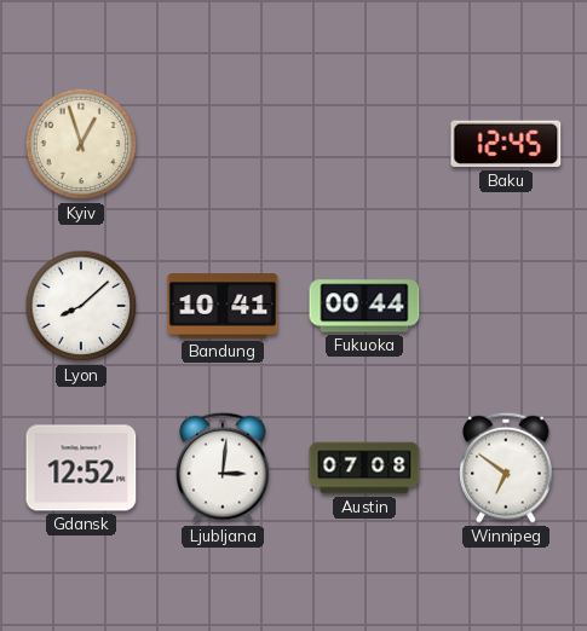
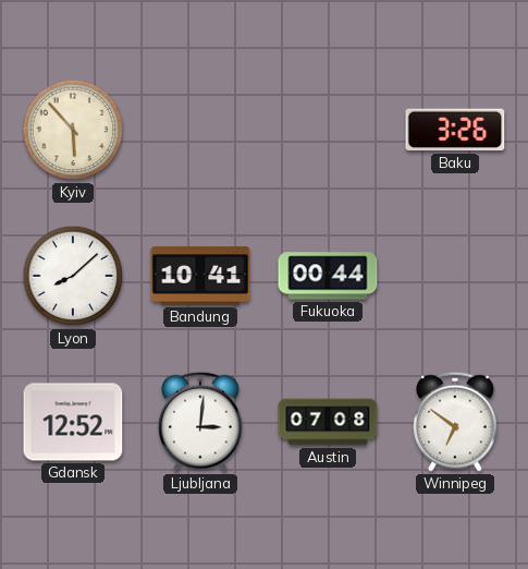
Kyiv: 12:57 -> 5:53
Baku: 12:45 -> 3:26
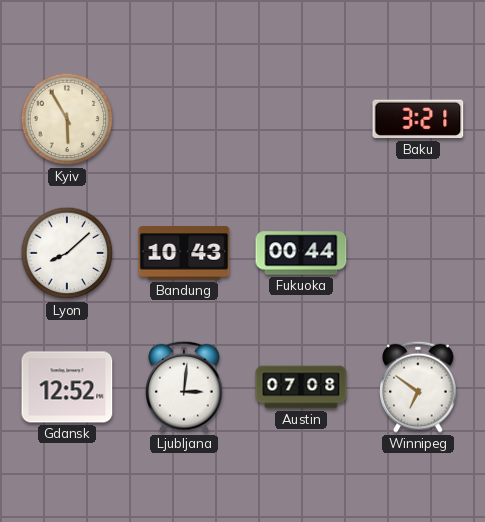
Kyiv: 5:53 -> 5:55
Baku: 3:26 -> 3:21
Bandung: 10:41 -> 10:43
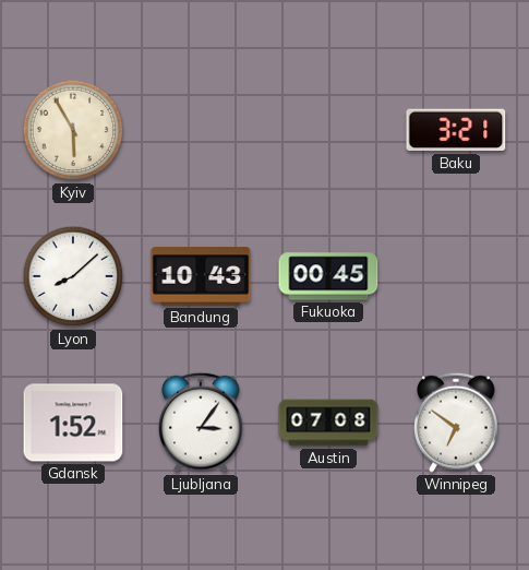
Fukuoka: 00:44 -> 00:45
Gdansk: 12:52 -> 1:52
Ljubljana: 3:01 -> 3:06
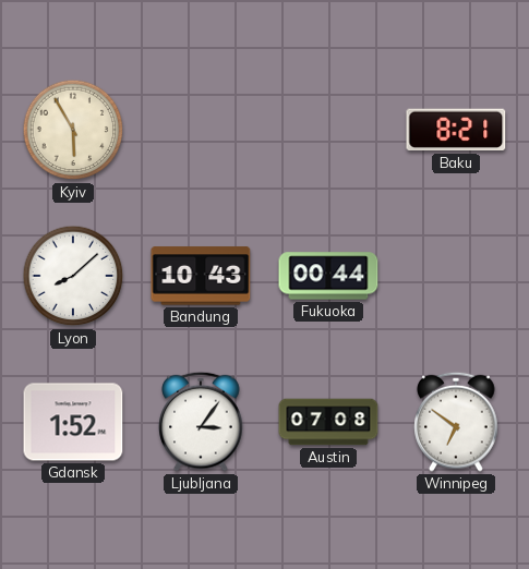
Baku: 3:21 -> 8:21
Fukuoka: 00:45 -> 00:44
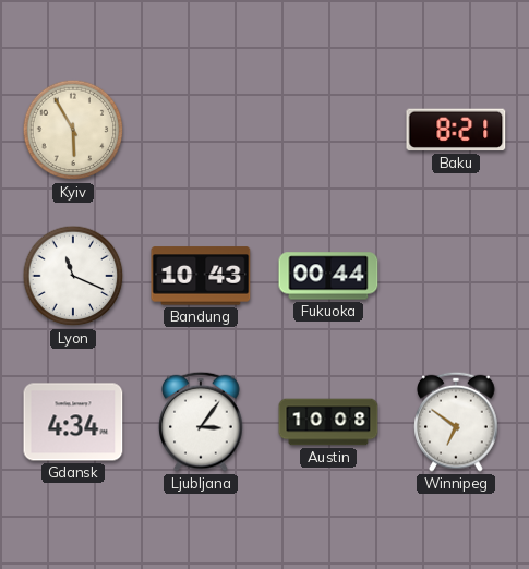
Lyon: 8:08 -> 11:19
Gdansk: 1:52 -> 4:34
Austin: 07:08 -> 10:08
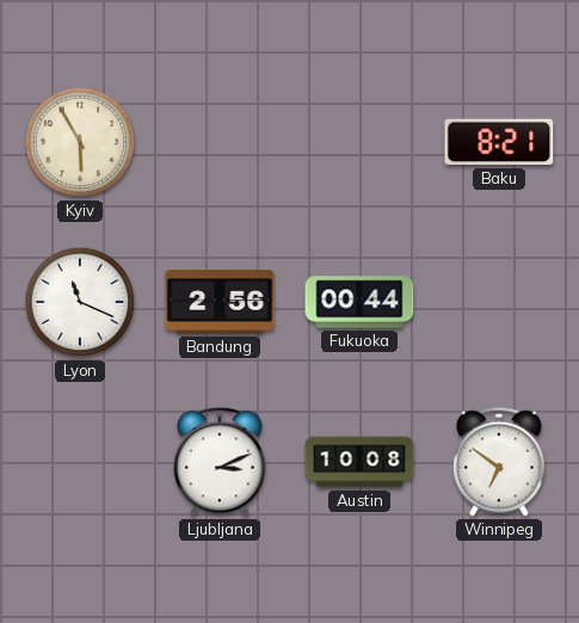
Bandung: 10:43 -> 2:56
Gdansk: 4:34 -> none
Ljubljana: 3:06 -> 3:11
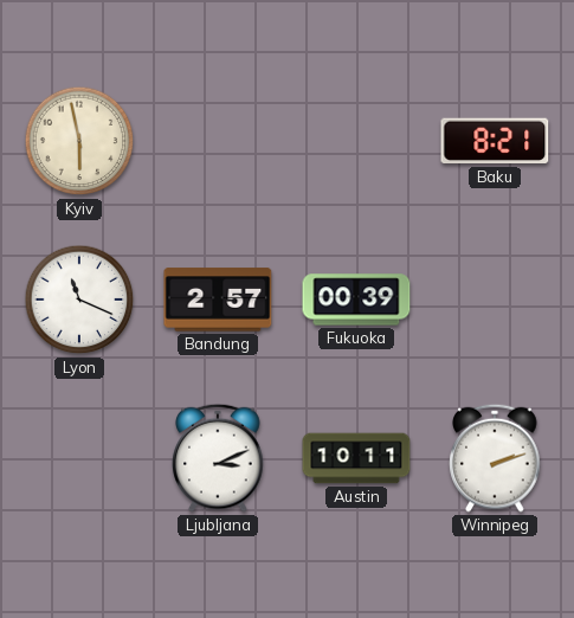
Kyiv: 5:55 -> 5:58
Bandung: 2:56 -> 2:57
Fukuoka: 00:44 -> 00:39
Austin: 10:08 -> 10:11
Winnipeg: 6:51 -> 2:12
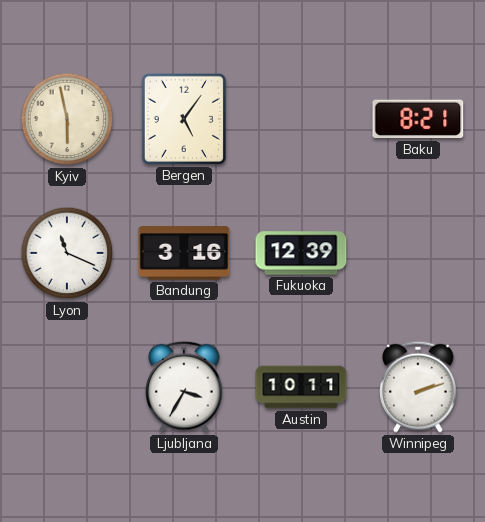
Bergen: none -> 5:06
Bandung: 2:57 -> 3:16
Fukuoka: 00:39 -> 12:39
Ljubljana: 3:11 -> 3:35
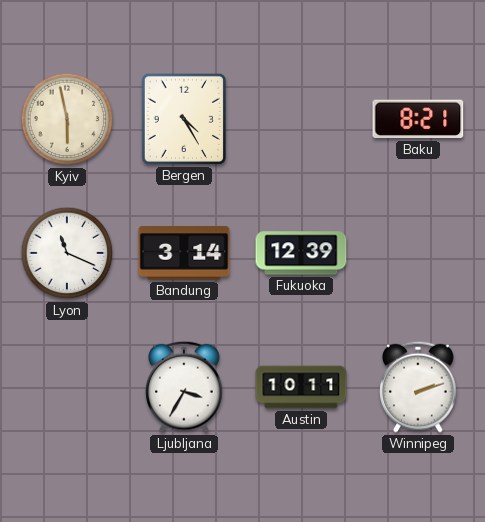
Bergen: 5:06 -> 4:25
Bandung: 3:16 -> 3:14
